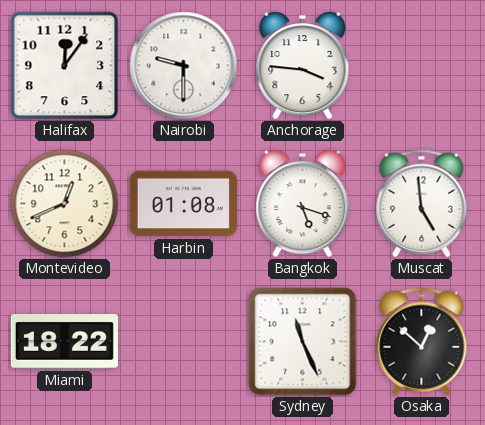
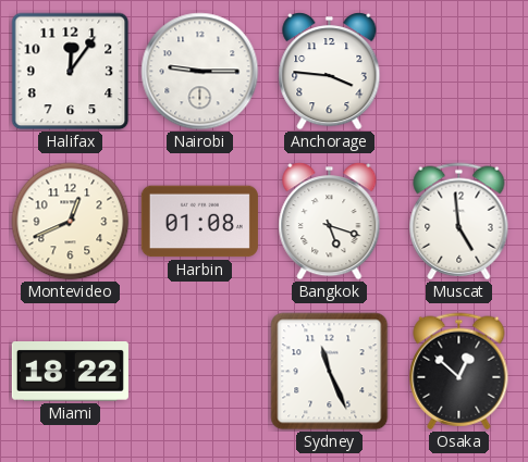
Nairobi: 9:30 -> 9:15
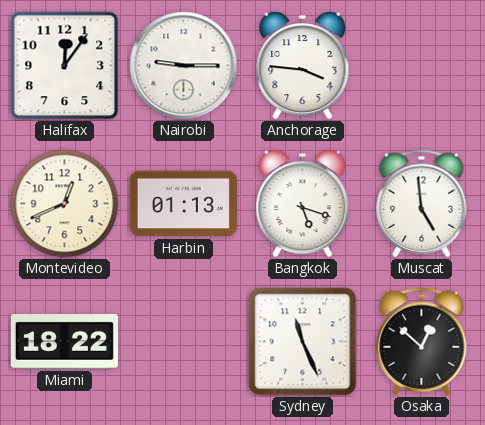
Harbin: 01:08 -> 01:13
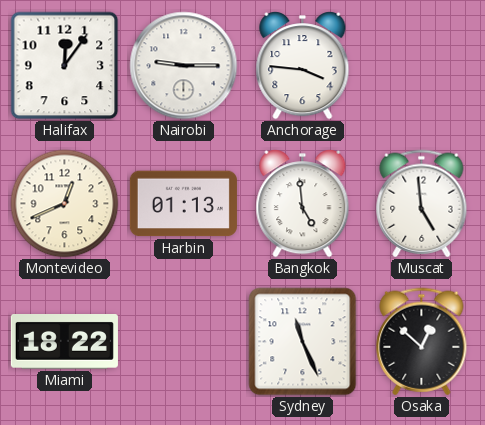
Bangkok: 5:18 -> 4:59
